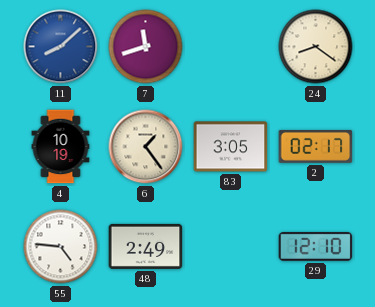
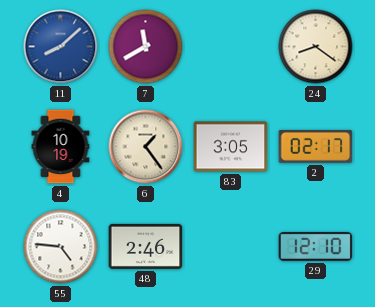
7: 11:42 -> 11:40
48: 2:49 -> 2:46
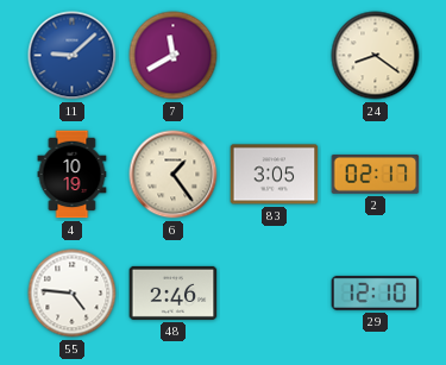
11: 8:08 -> 9:08
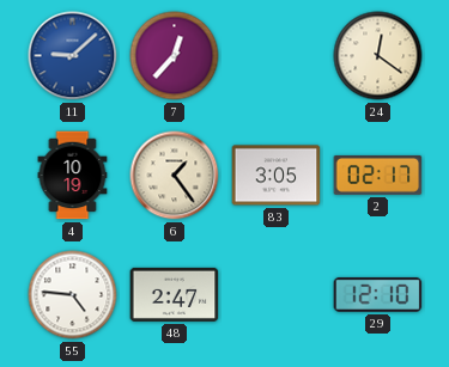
7: 11:40 -> 12:37
24: 8:21 -> 12:21
48: 2:46 -> 2:47
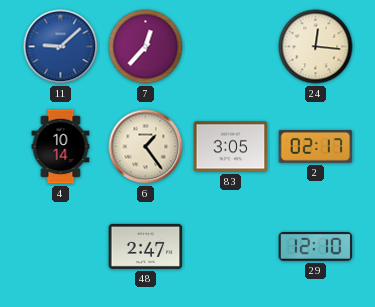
24: 12:21 -> 12:16
4: 10:19 -> 10:14
55: 4:46 -> none
